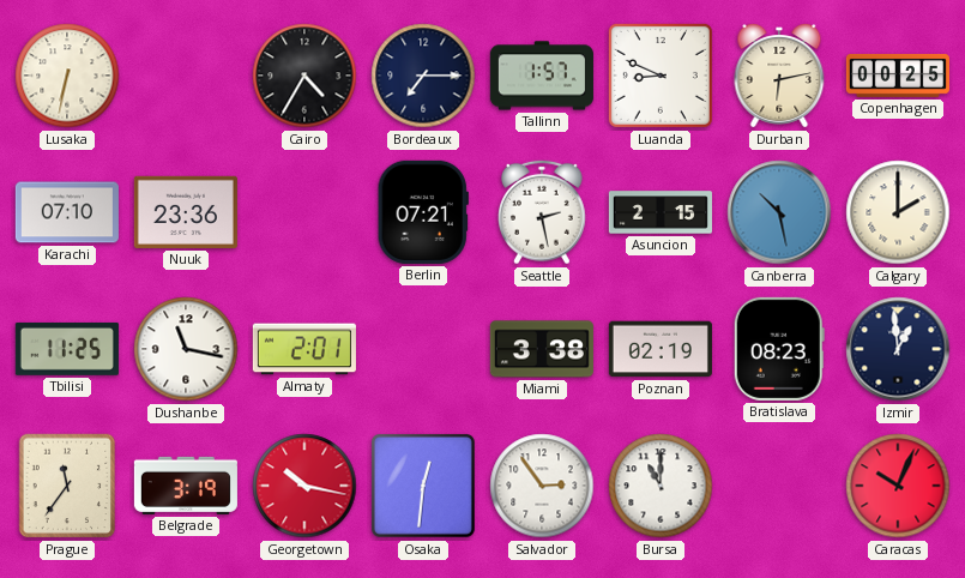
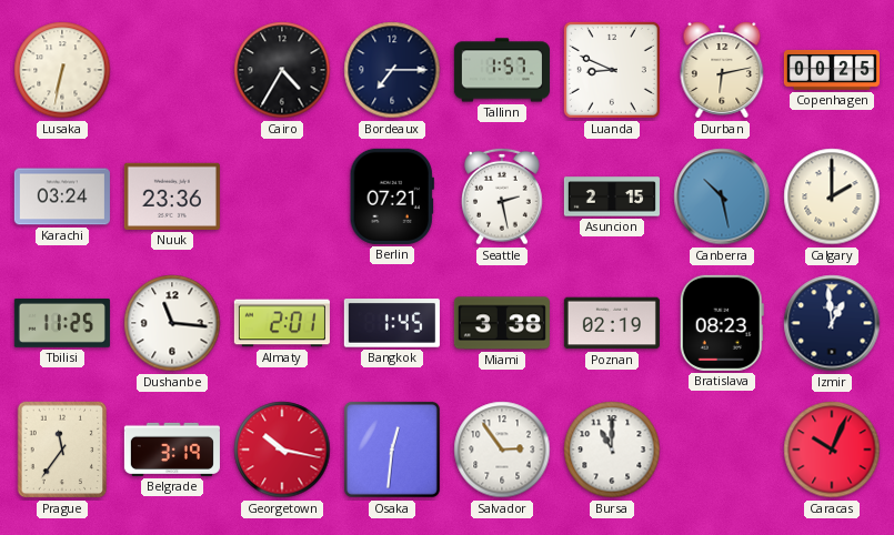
Karachi: 07:10 -> 03:24
Dushanbe: 11:17 -> 11:16
Bangkok: none -> 1:45
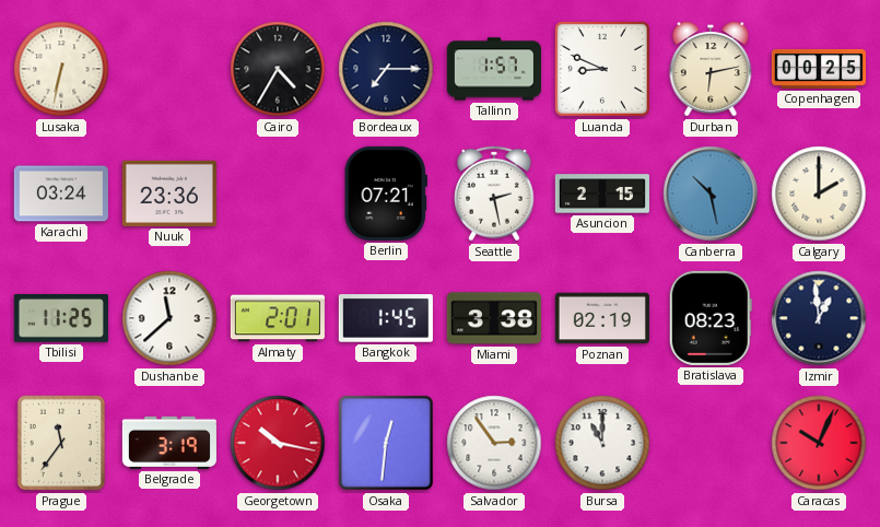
Dushanbe: 11:16 -> 11:38
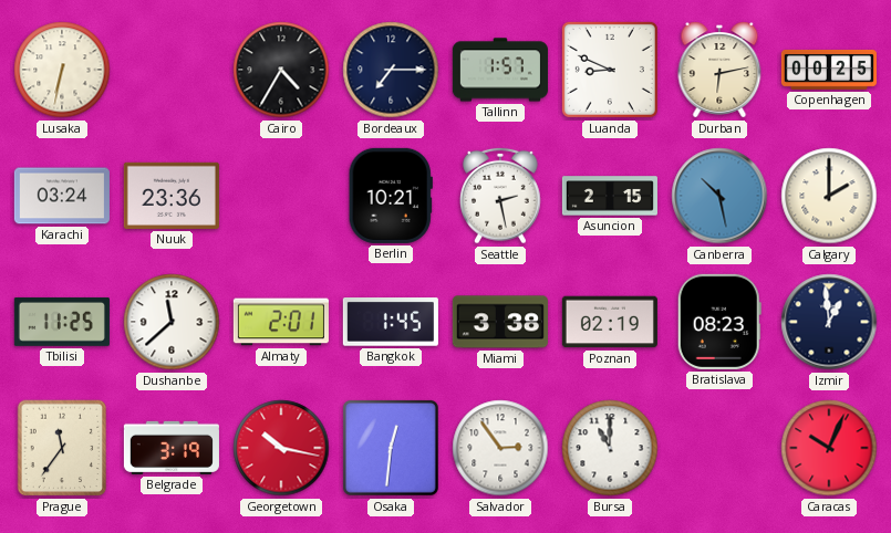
Berlin: 07:21 -> 10:21
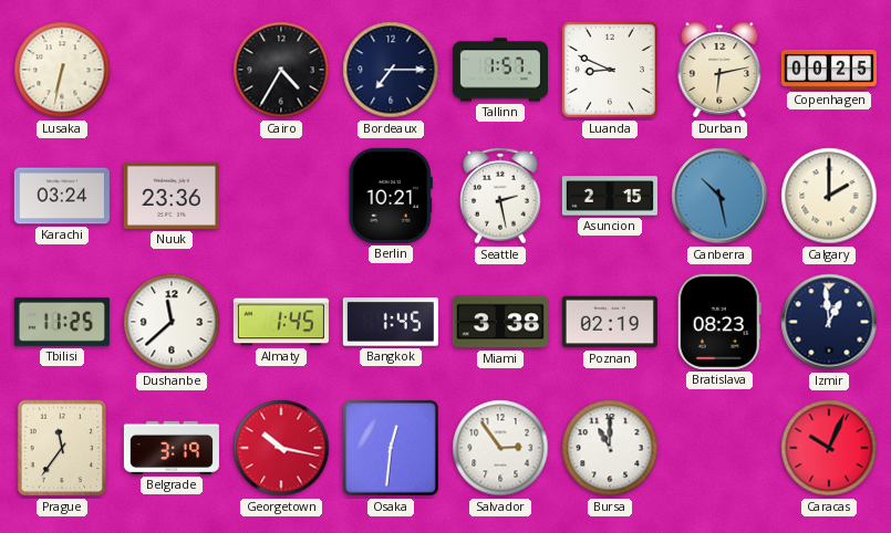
Almaty: 2:01 -> 1:45
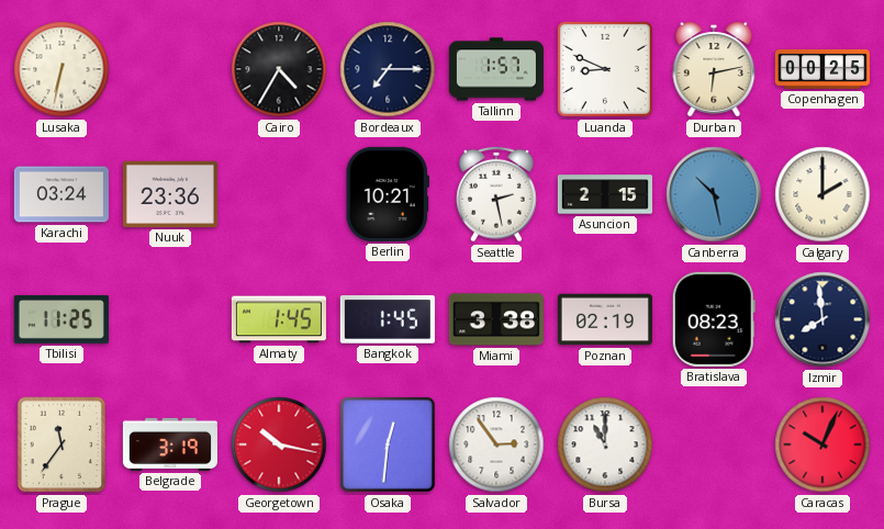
Dushanbe: 11:38 -> none
Izmir: 12:59 -> 7:59
